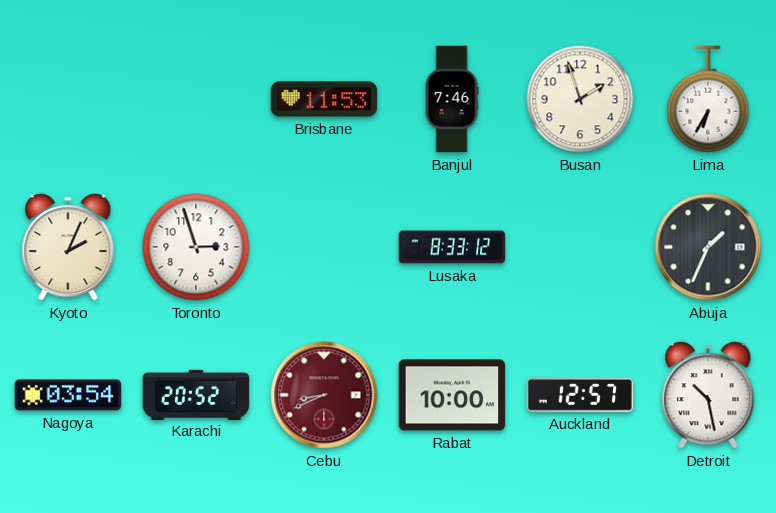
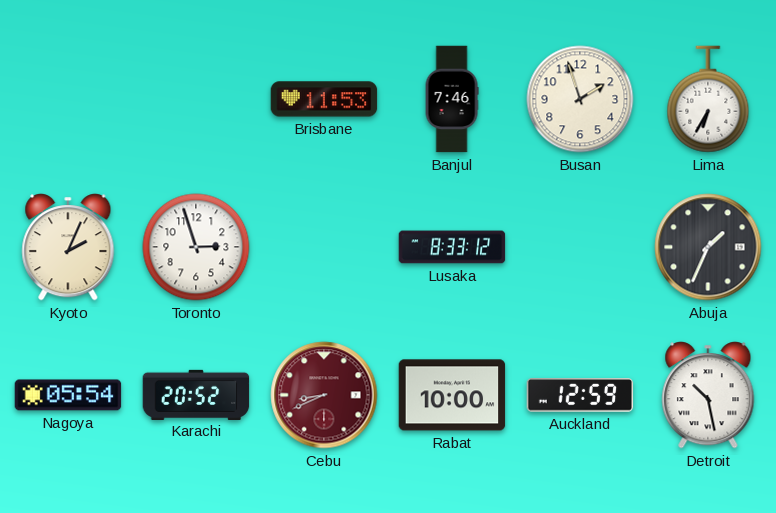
Nagoya: 03:54 -> 05:54
Auckland: 12:57 -> 12:59
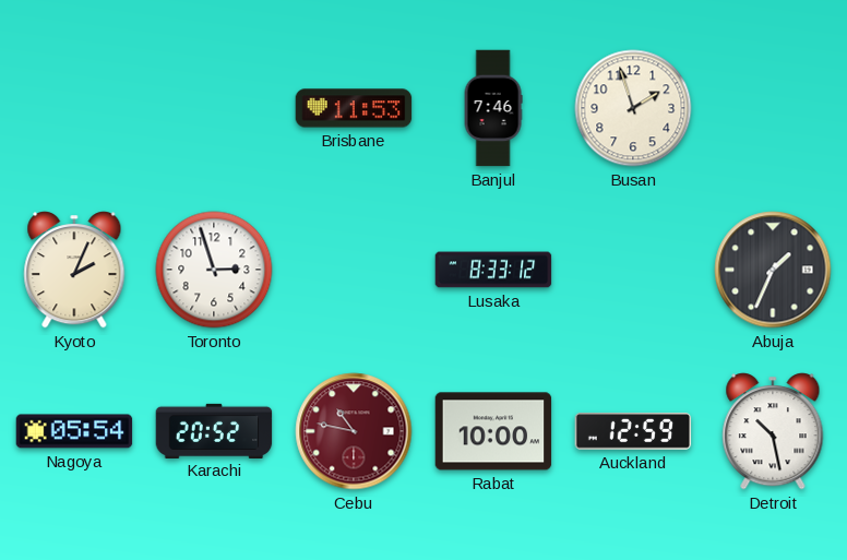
Lima: 6:35 -> none
Cebu: 8:41 -> 10:47
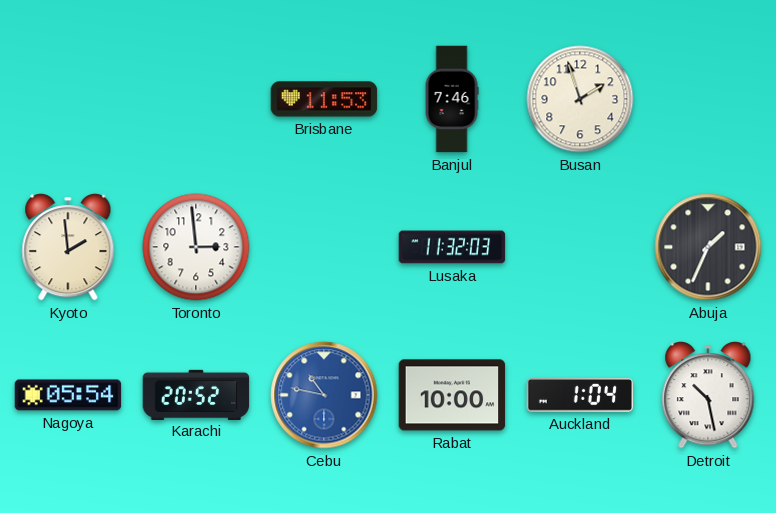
Kyoto: 2:04 -> 1:59
Toronto: 2:57 -> 2:59
Lusaka: 8:33 -> 11:32
Cebu dial: burgundy -> blue
Auckland: 12:59 -> 1:04
